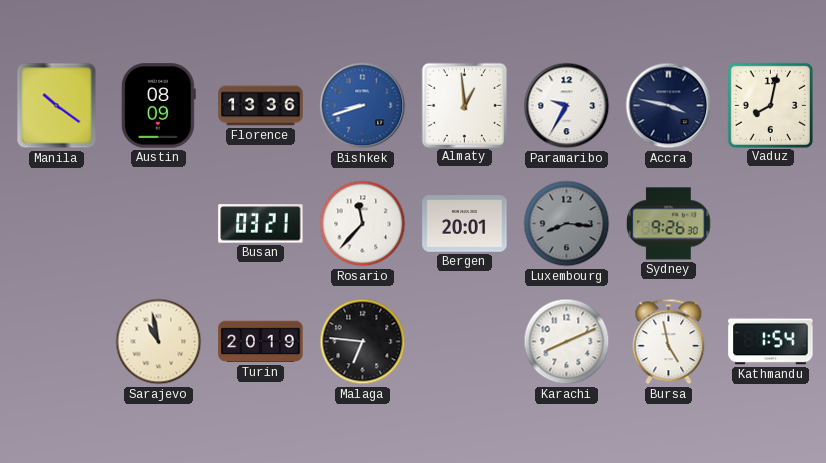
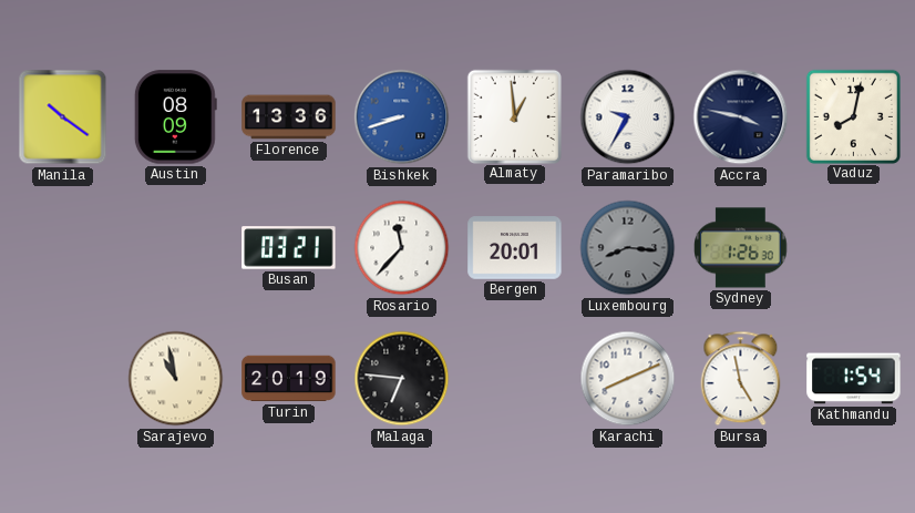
Sydney: 9:26 -> 1:26
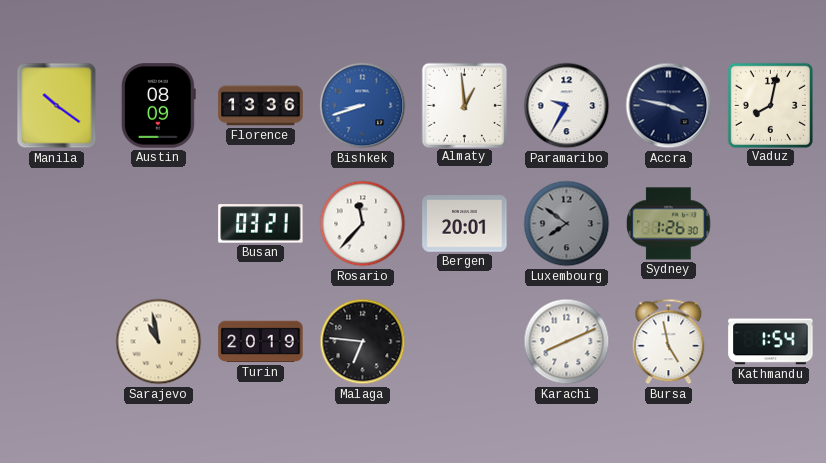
Luxembourg: 8:16 -> 7:51
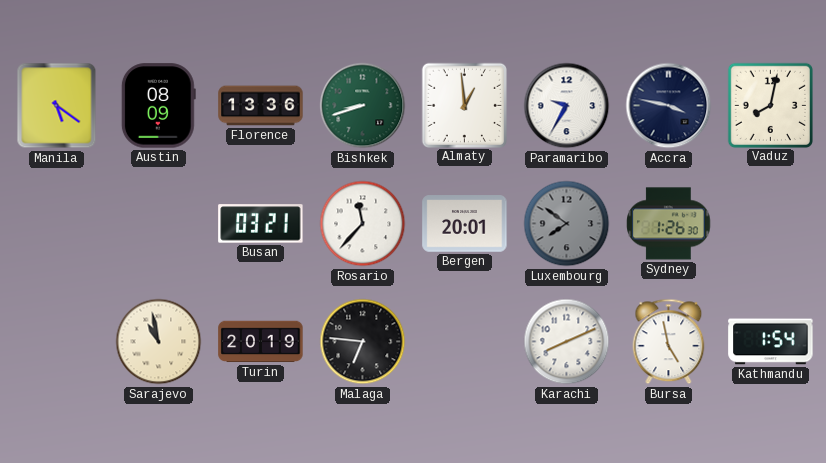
Manila: 10:21 -> 5:21
Bishkek dial: blue -> green
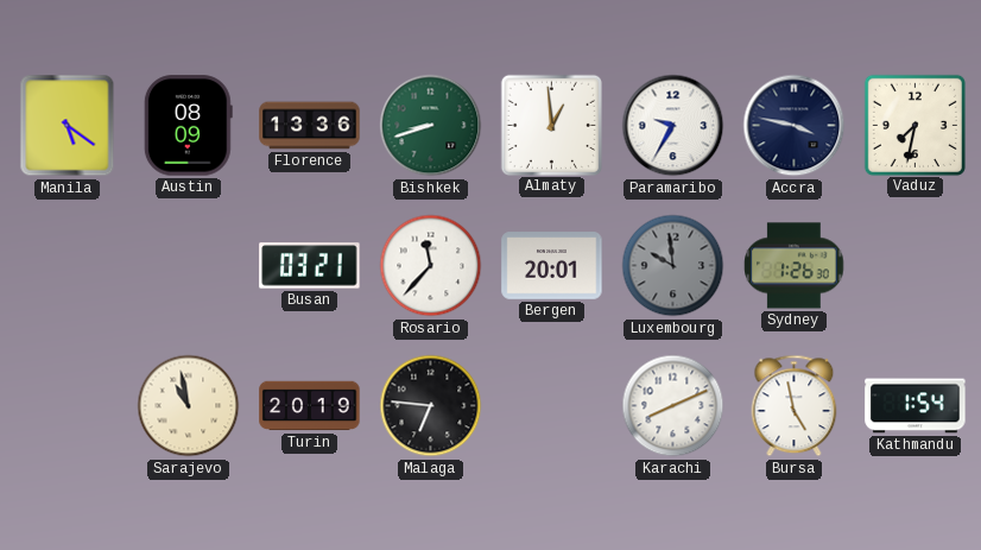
Vaduz: 8:02 -> 7:32
Luxembourg: 7:51 -> 9:59
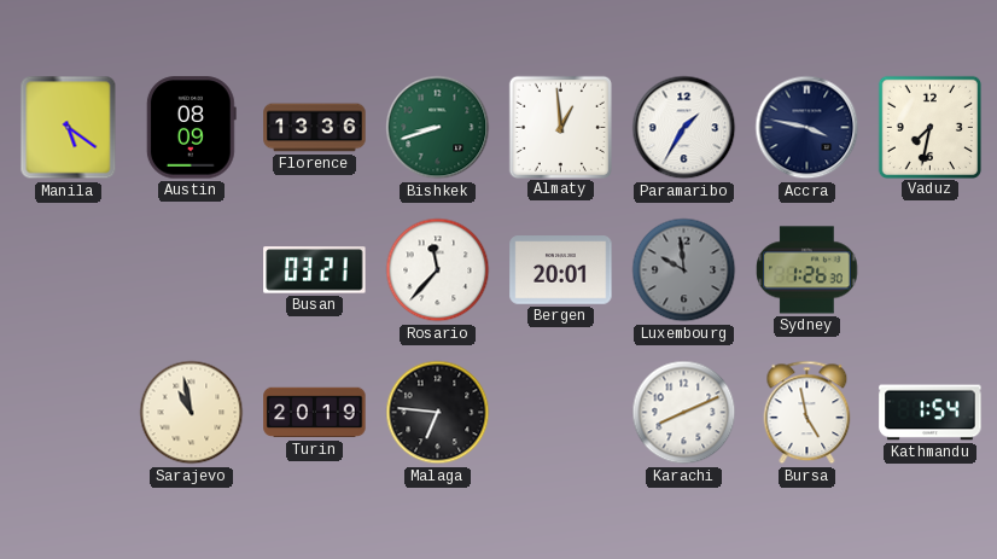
Paramaribo: 9:35 -> 1:35
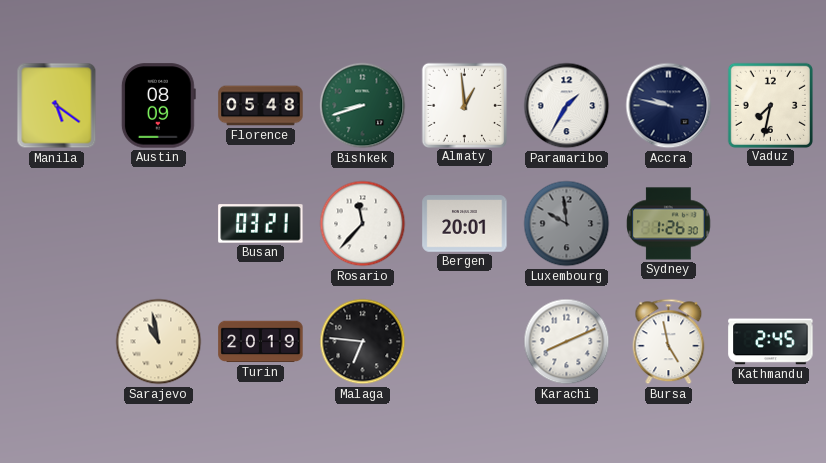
Florence: 13:36 -> 05:48
Accra: 3:47 -> 9:47
Kathmandu: 1:54 -> 2:45
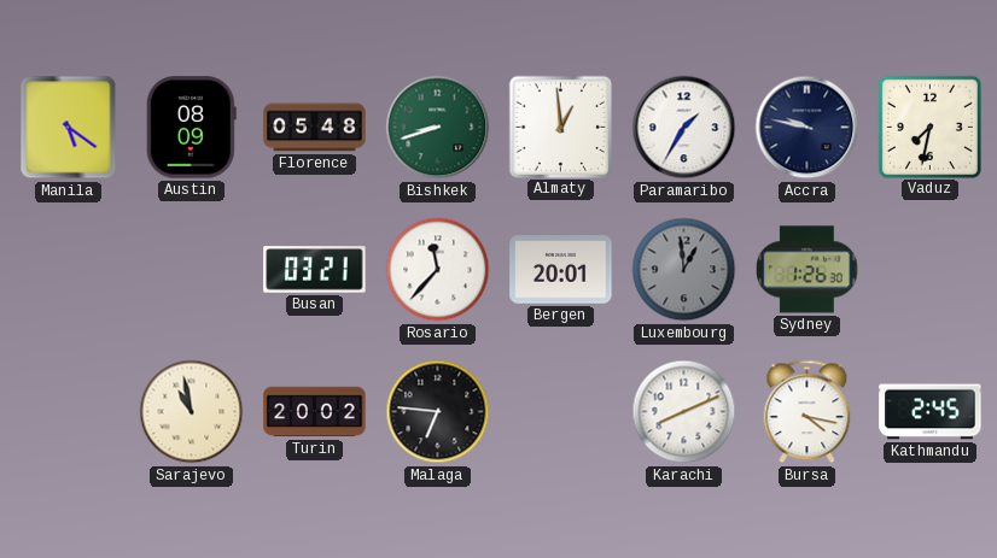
Luxembourg: 9:59 -> 12:59
Turin: 20:19 -> 20:02
Bursa: 4:58 -> 4:17
